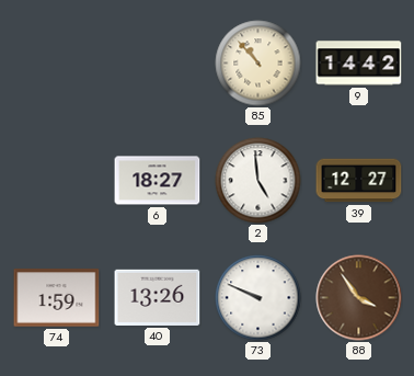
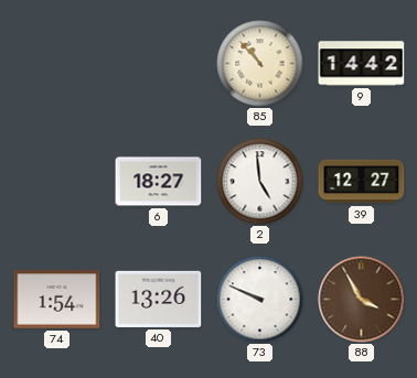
74: 1:59 -> 1:54
88: 3:54 -> 3:55
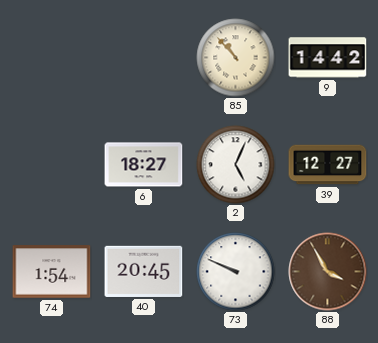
2: 4:59 -> 5:04
40: 13:26 -> 20:45
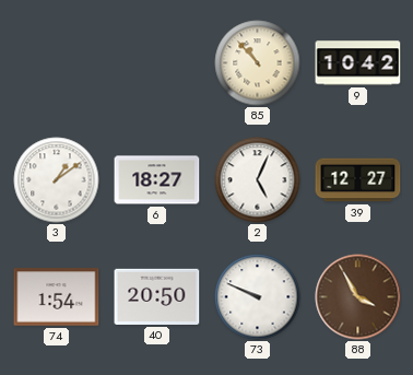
9: 14:42 -> 10:42
3: none -> 1:09
40: 20:45 -> 20:50
